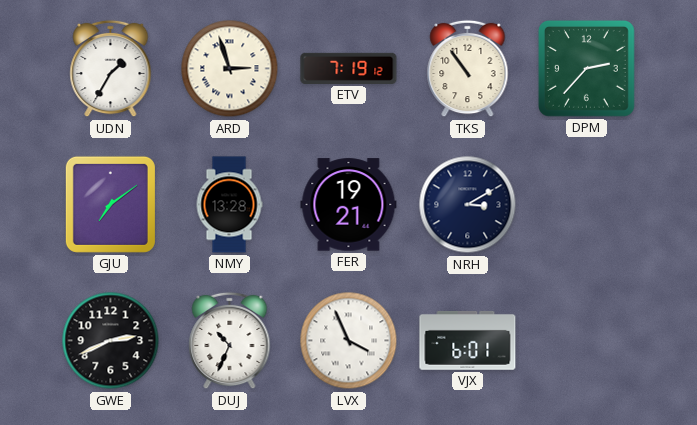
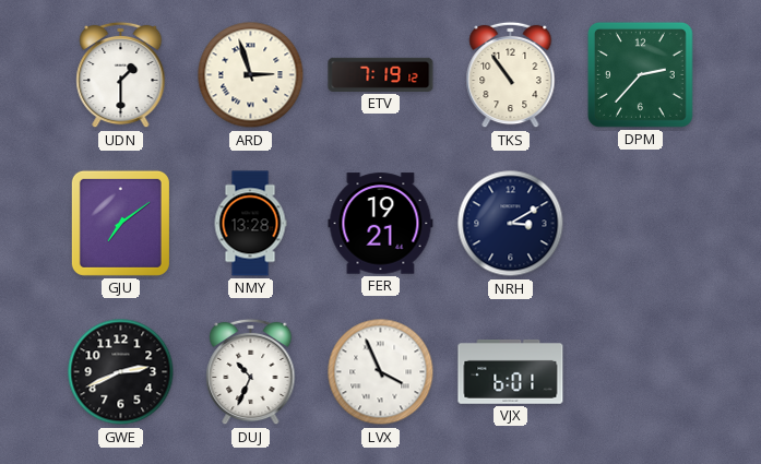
UDN: 1:35 -> 1:30
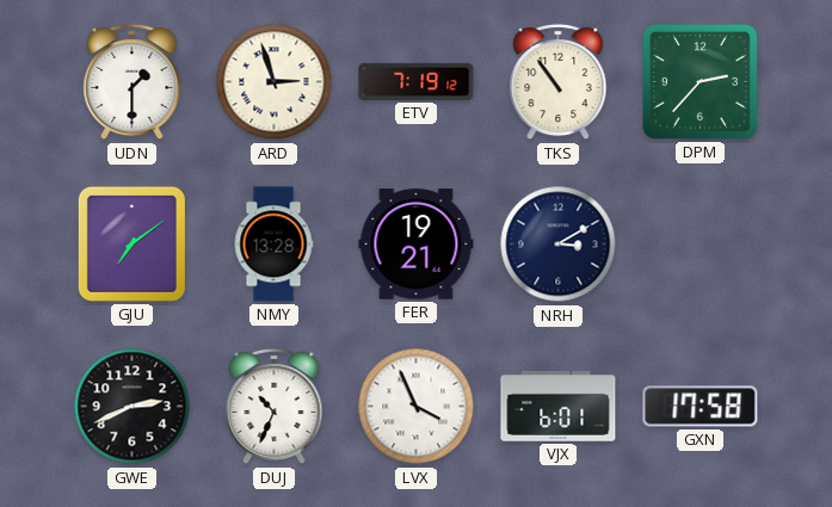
GXN: none -> 17:58
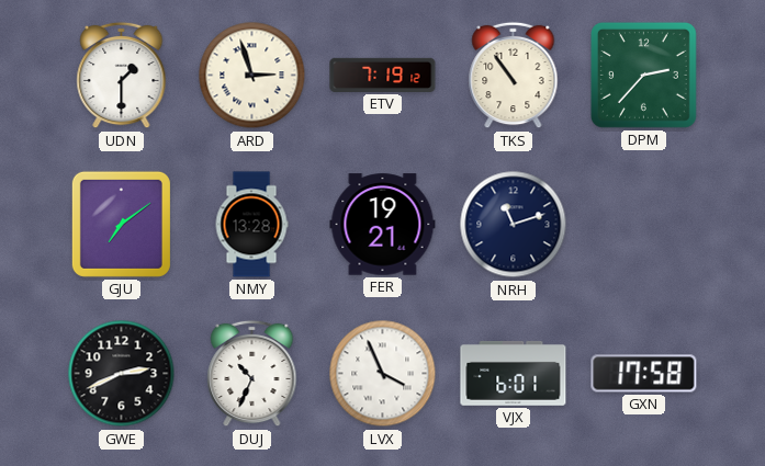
NRH: 3:10 -> 11:12
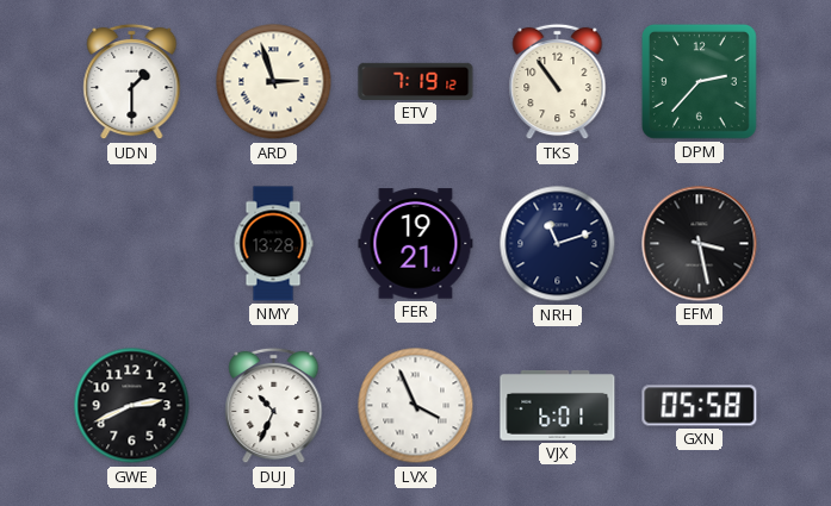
GJU: 7:09 -> none
EFM: none -> 3:28
GXN: 17:58 -> 05:58
